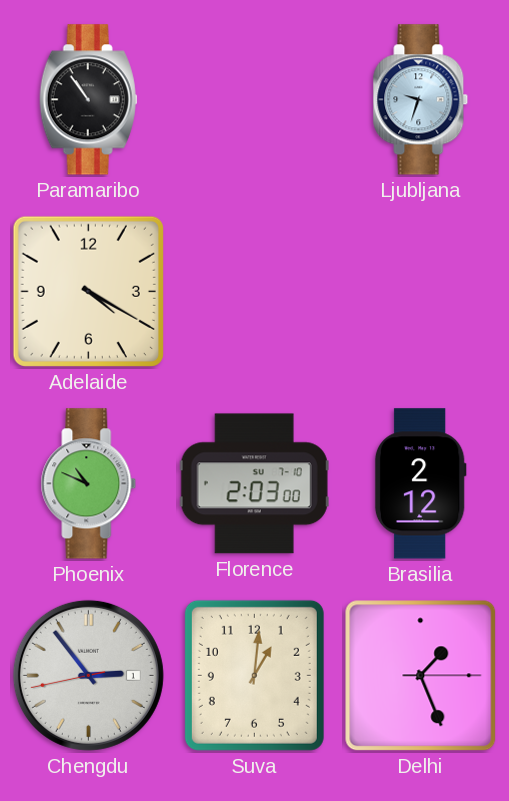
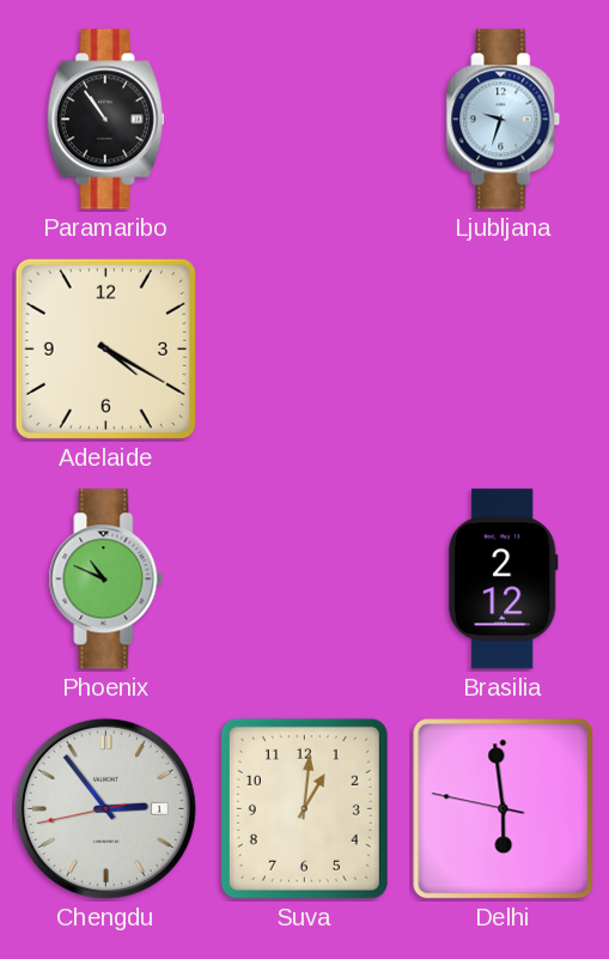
Florence: 2:03 -> none
Delhi: 1:26 -> 5:58
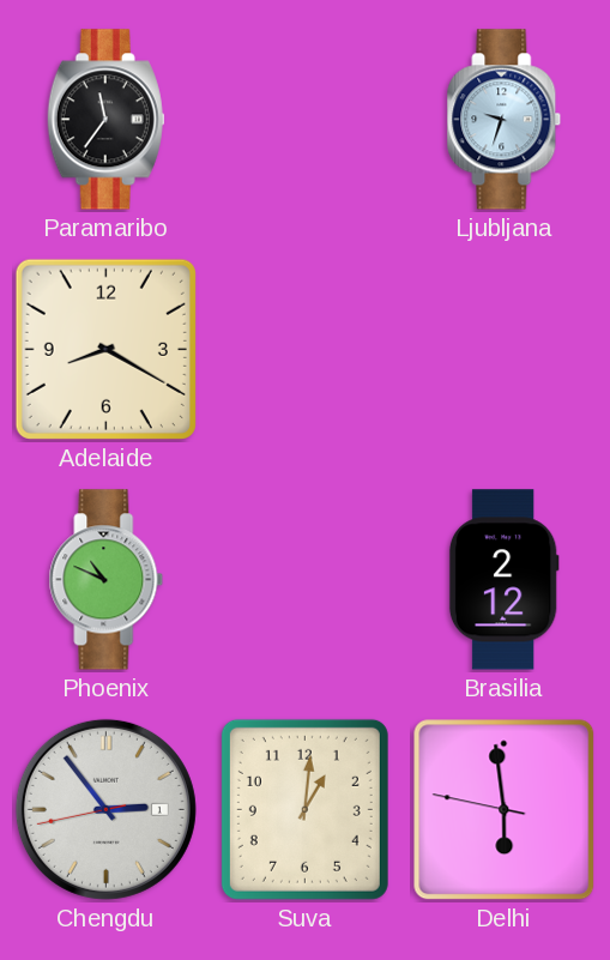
Paramaribo: 10:54 -> 11:36
Adelaide: 4:20 -> 8:20
